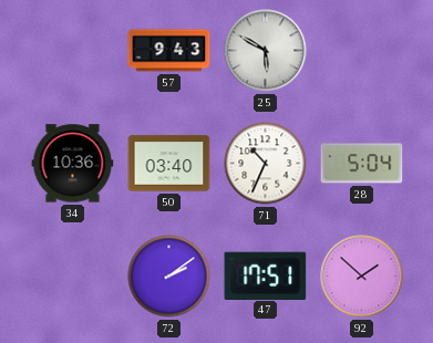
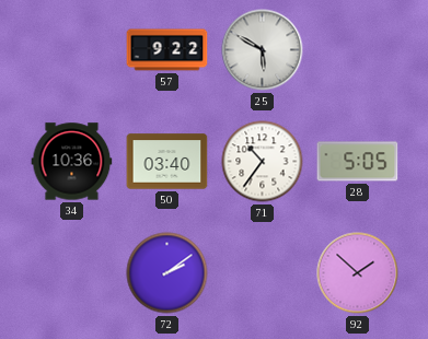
57: 9:43 -> 9:22
71: 10:34 -> 10:36
28: 5:04 -> 5:05
47: 17:51 -> none
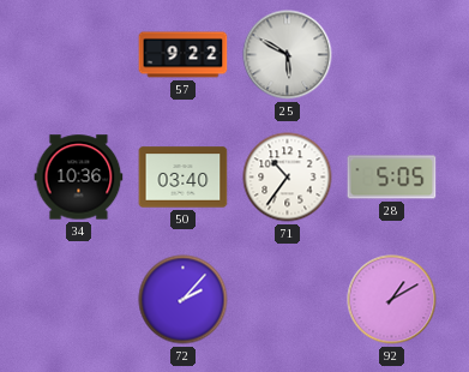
72: 2:09 -> 2:07
92: 1:52 -> 1:10
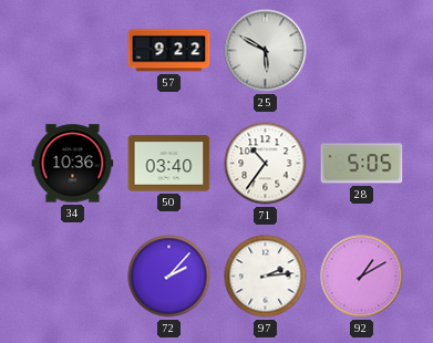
97: none -> 2:14
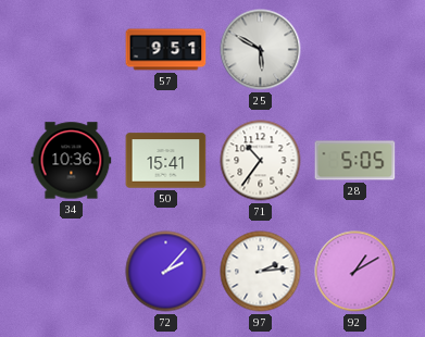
57: 9:22 -> 9:51
50: 03:40 -> 15:41
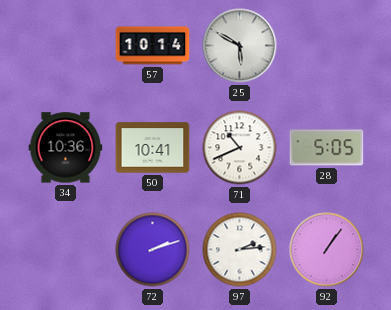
57: 9:51 -> 10:14
50: 15:41 -> 10:41
71: 10:36 -> 10:41
72: 2:07 -> 2:12
92: 1:10 -> 1:06
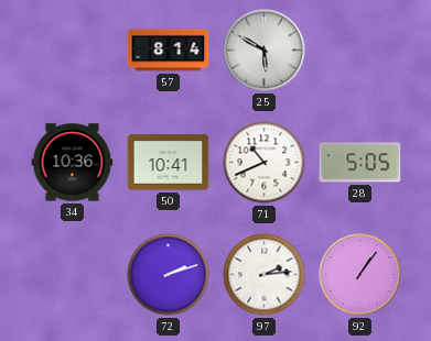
57: 10:14 -> 8:14
